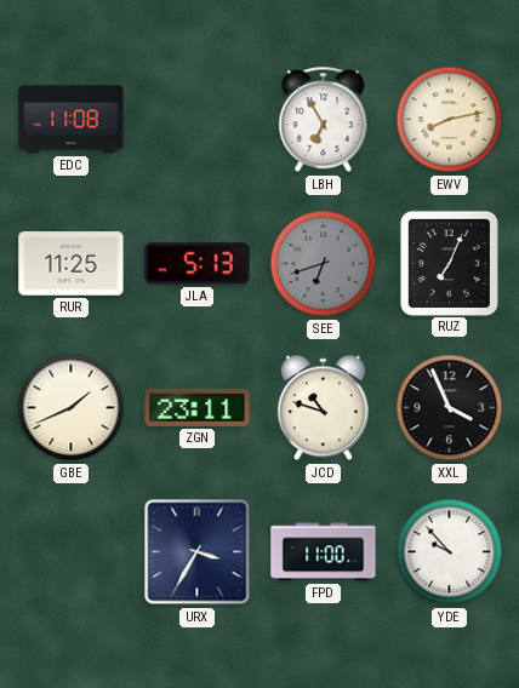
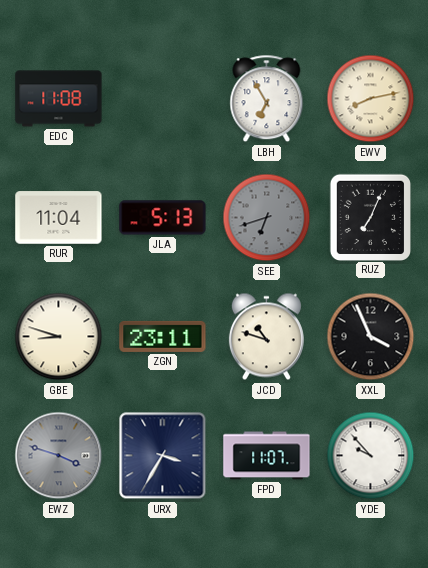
RUR: 11:25 -> 11:04
GBE: 1:41 -> 8:48
EWZ: none -> 3:48
FPD: 11:00 -> 11:07
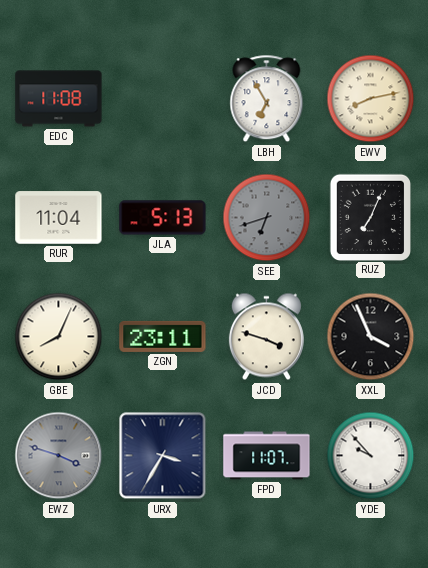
GBE: 8:48 -> 8:04
JCD: 10:48 -> 3:48
